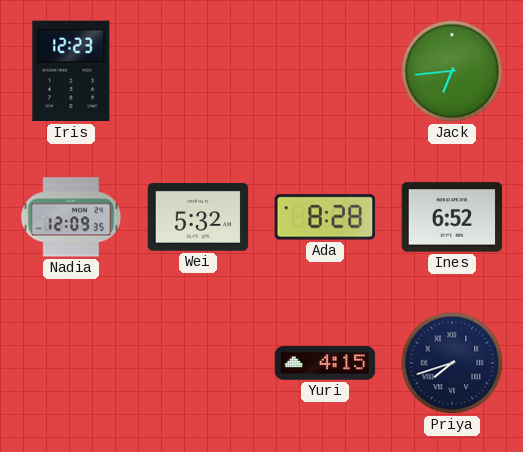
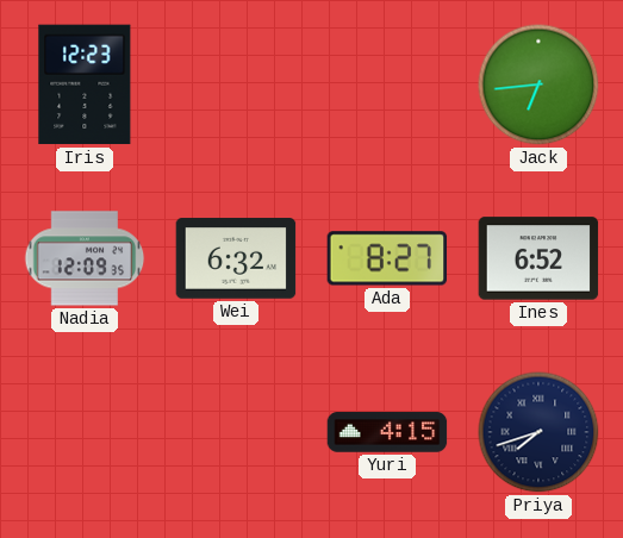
Wei: 5:32 -> 6:32
Ada: 8:28 -> 8:27
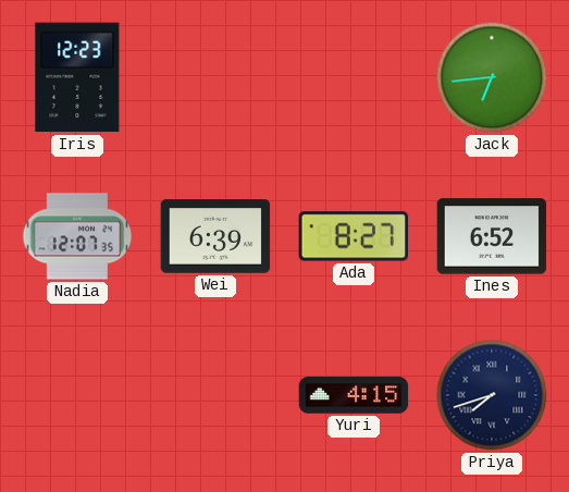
Nadia: 12:09 -> 12:07
Wei: 6:32 -> 6:39
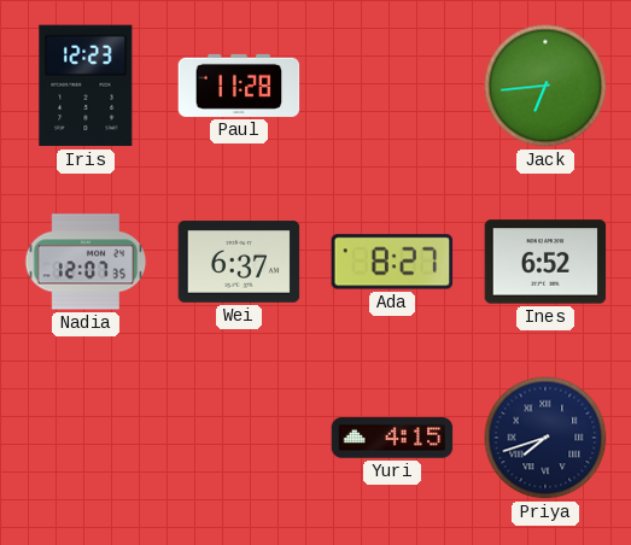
Paul: none -> 11:28
Wei: 6:39 -> 6:37
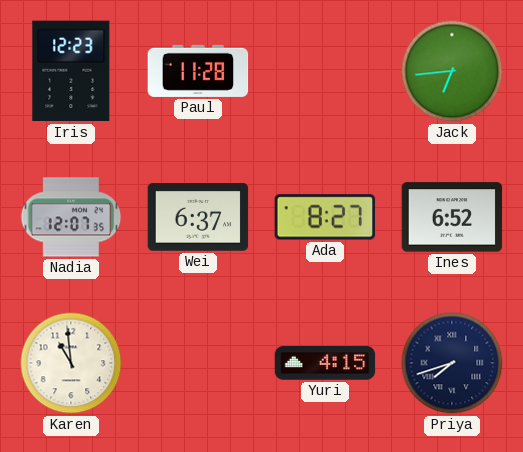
Karen: none -> 10:59
